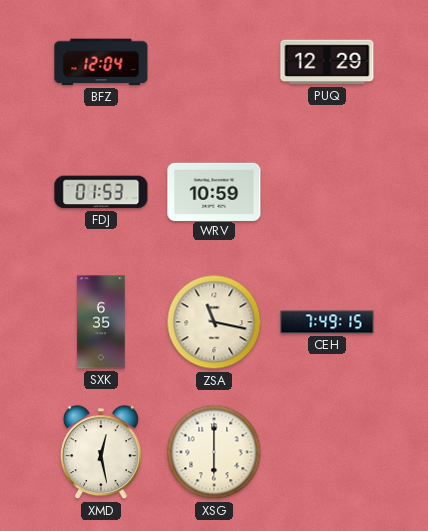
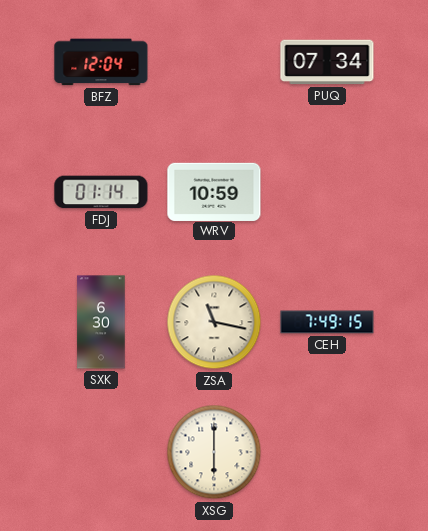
PUQ: 12:29 -> 07:34
FDJ: 01:53 -> 01:14
SXK: 6:35 -> 6:30
XMD: 12:28 -> none
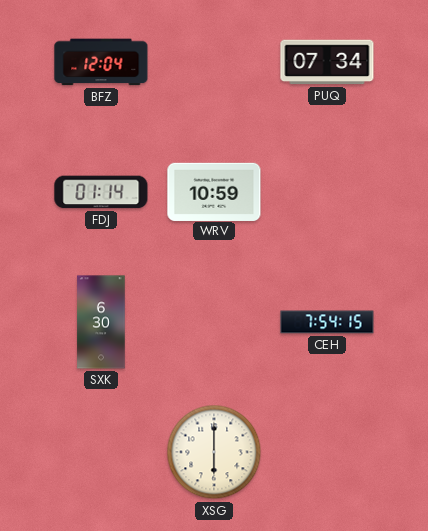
ZSA: 11:17 -> none
CEH: 7:49 -> 7:54
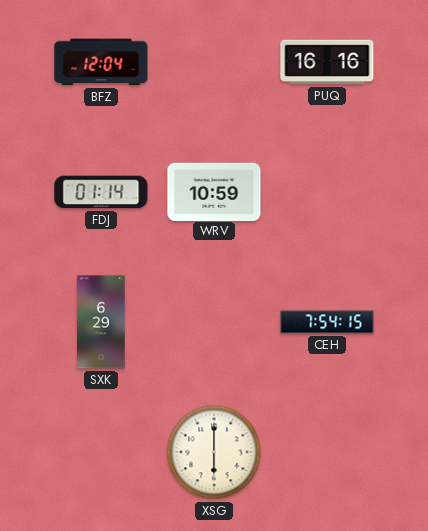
PUQ: 07:34 -> 16:16
SXK: 6:30 -> 6:29
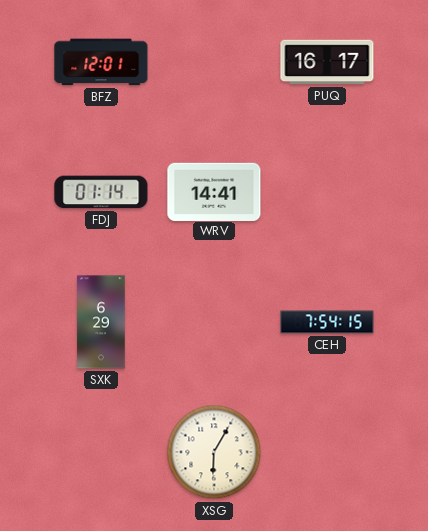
BFZ: 12:04 -> 12:01
PUQ: 16:16 -> 16:17
WRV: 10:59 -> 14:41
XSG: 6:00 -> 6:05
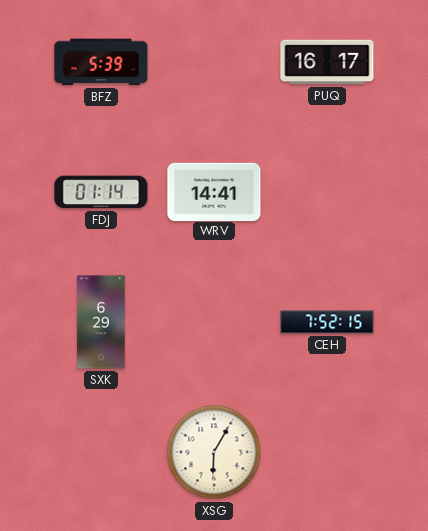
BFZ: 12:01 -> 5:39
CEH: 7:54 -> 7:52
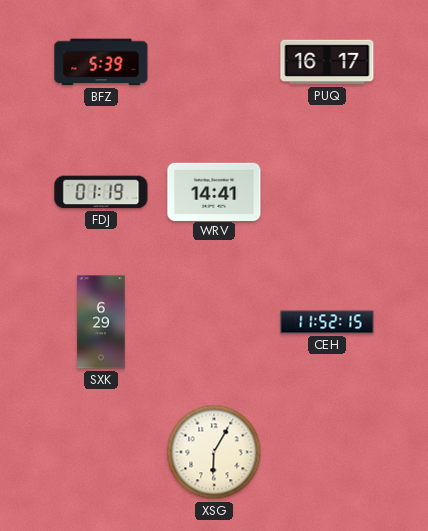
FDJ: 01:14 -> 01:19
CEH: 7:52 -> 11:52
